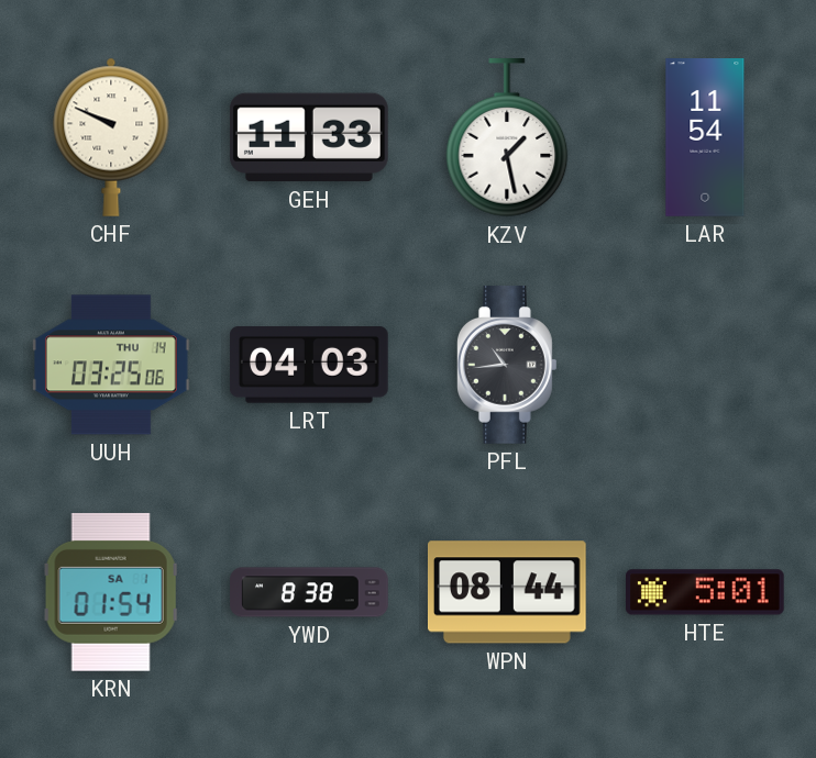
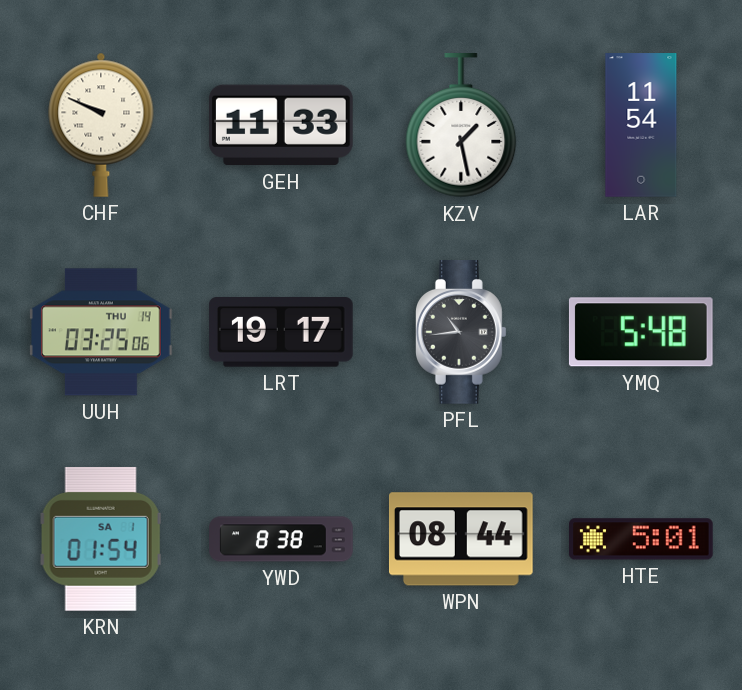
LRT: 04:03 -> 19:17
YMQ: none -> 5:48
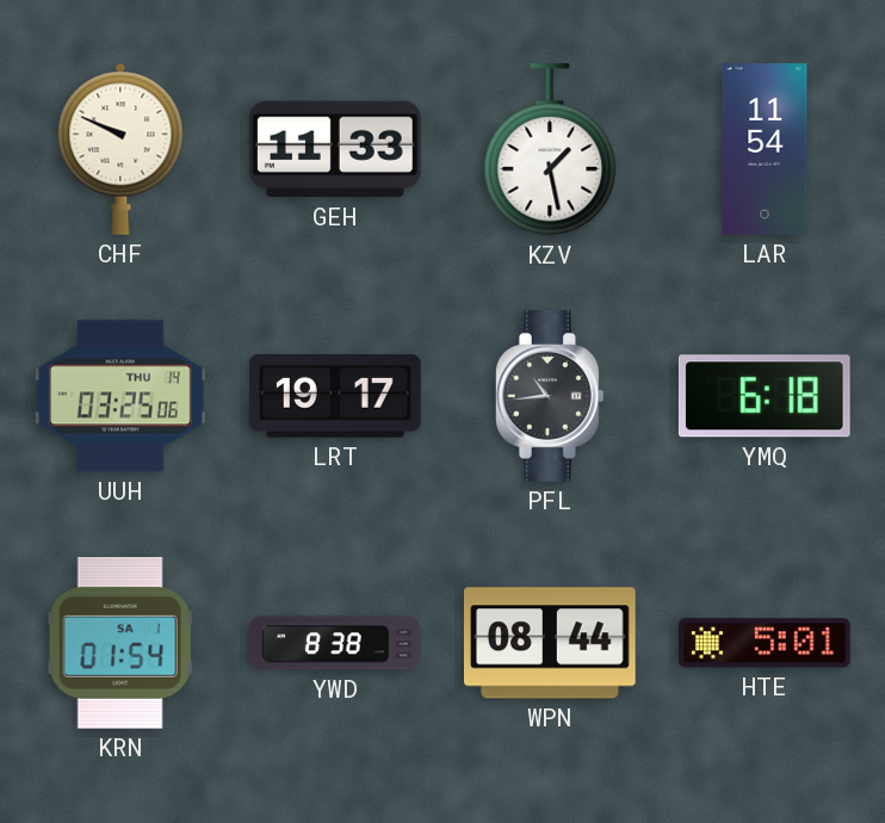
YMQ: 5:48 -> 6:18
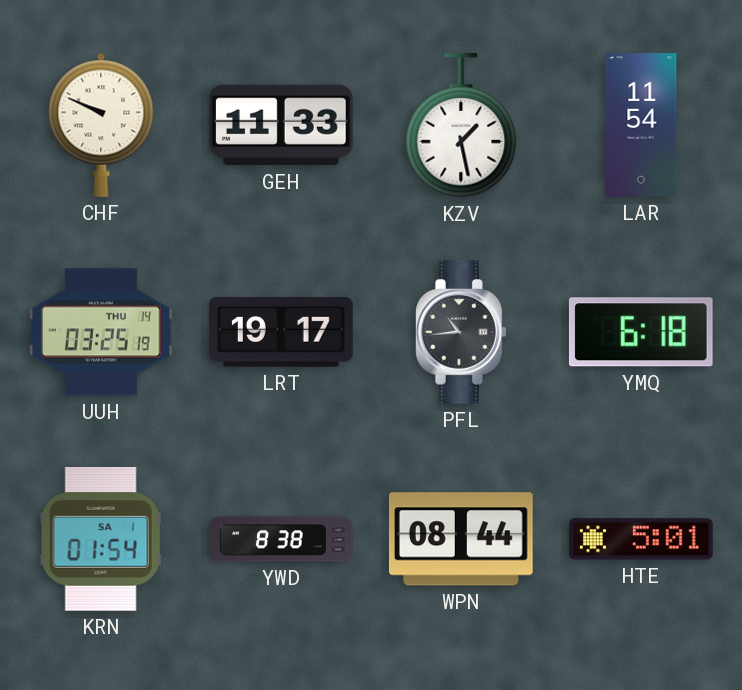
UUH: 03:25:06 -> 03:25:19
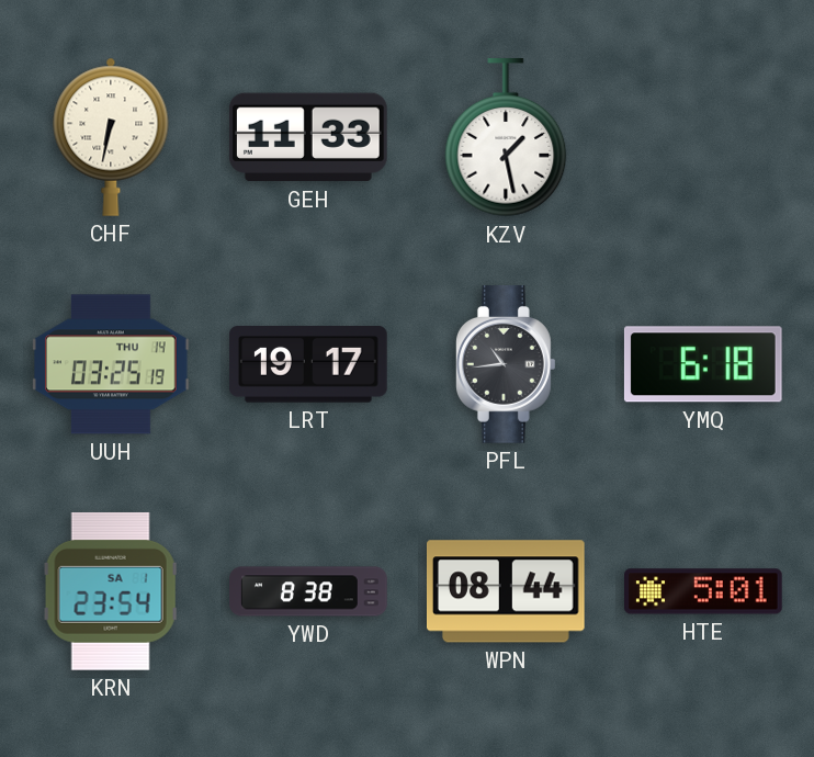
CHF: 9:49 -> 6:32
LAR: 11:54 -> none
KRN: 01:54 -> 23:54
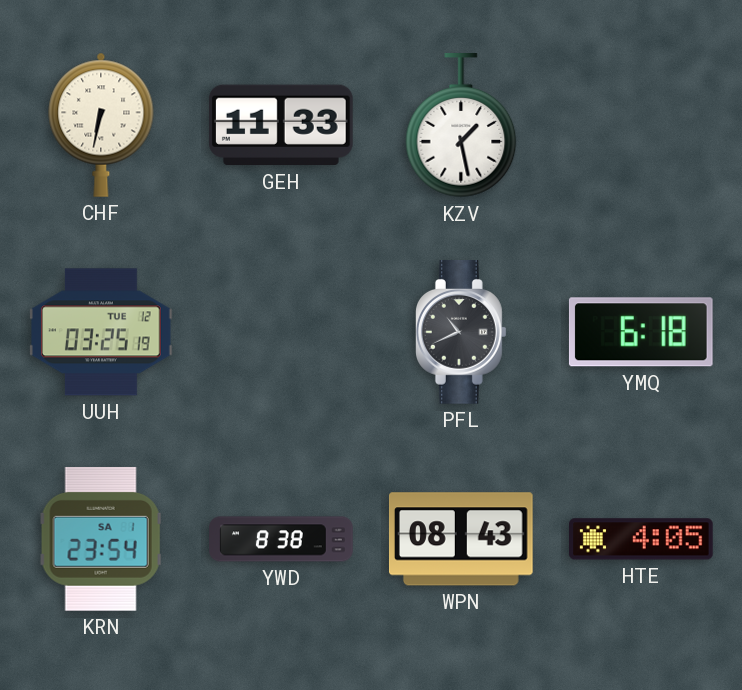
UUH date: THU 14 -> TUE 12
LRT: 19:17 -> none
PFL: 10:44 -> 10:41
WPN: 08:44 -> 08:43
HTE: 5:01 -> 4:05
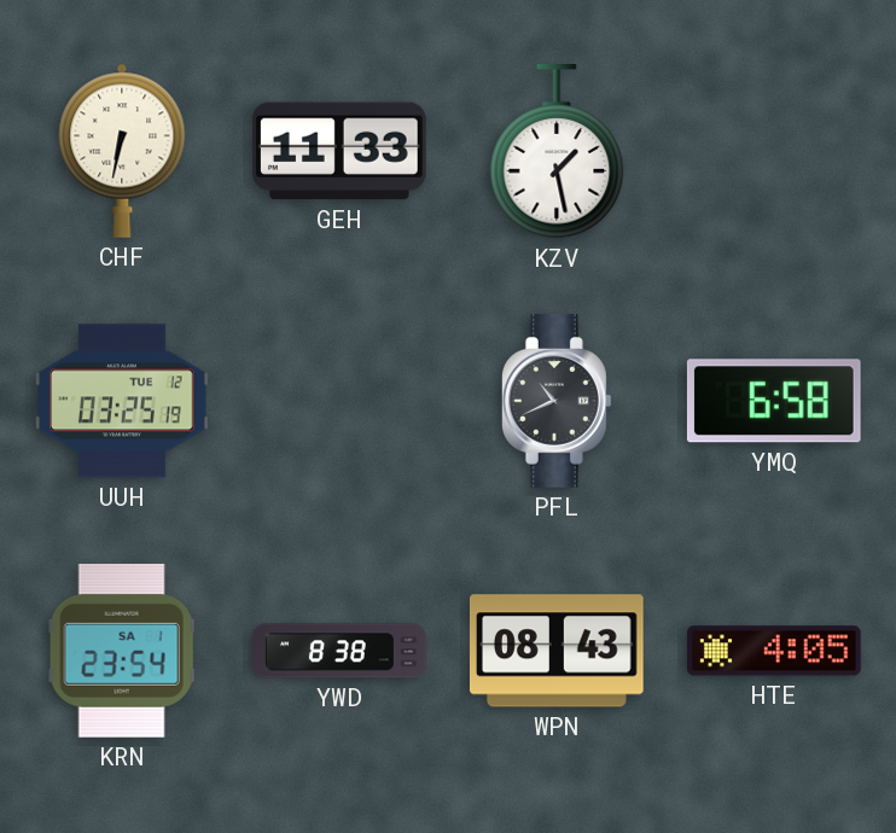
YMQ: 6:18 -> 6:58
